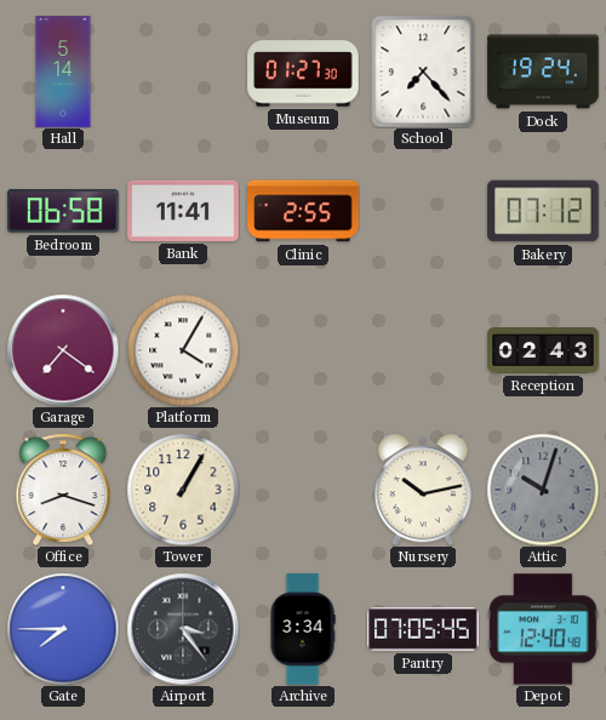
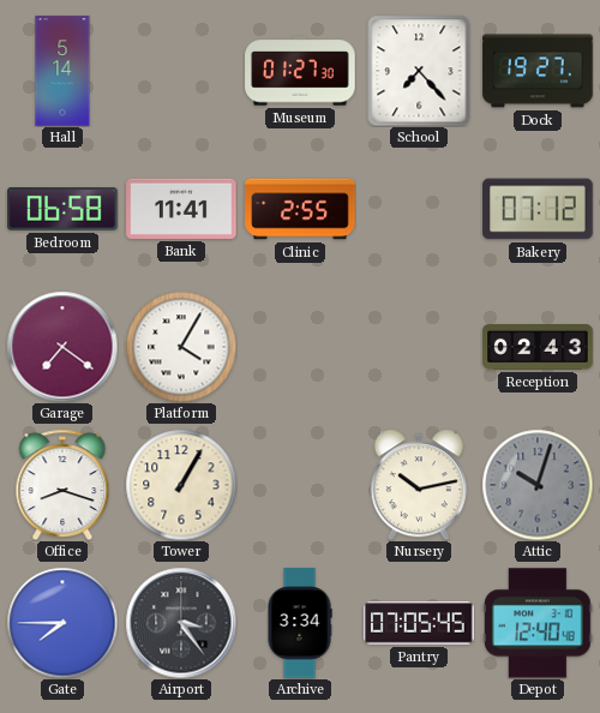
Dock: 19:24 -> 19:27
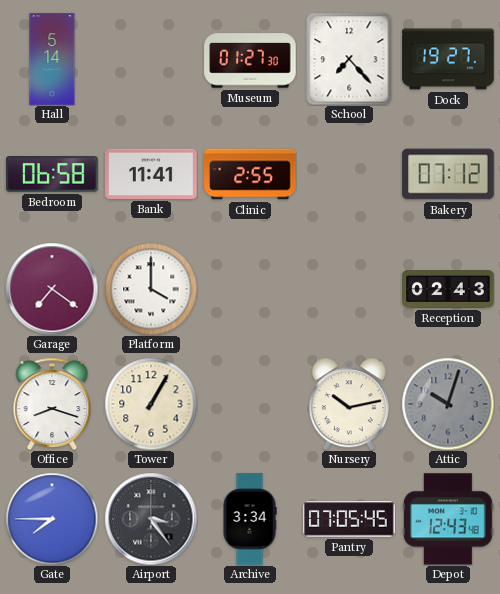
Platform: 4:05 -> 4:00
Depot: 12:40 -> 12:43
